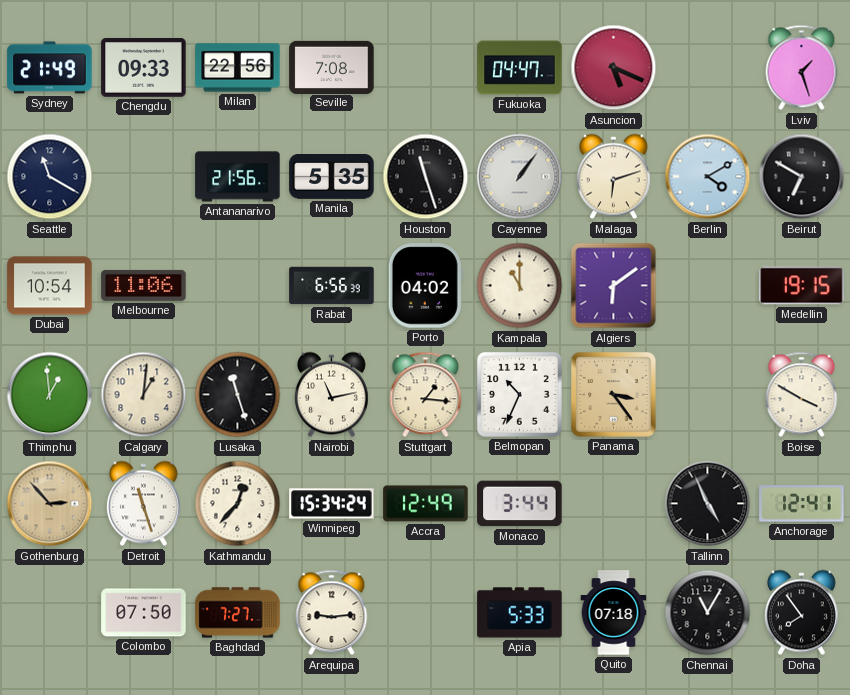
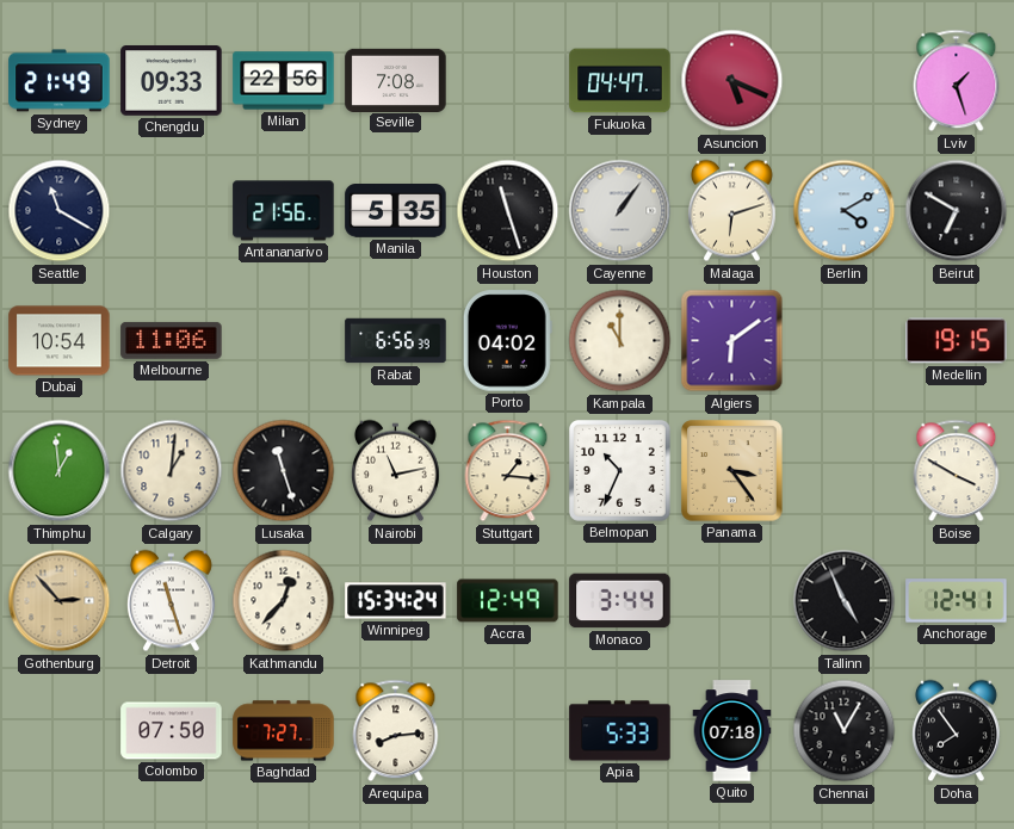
Arequipa: 9:14 -> 8:14
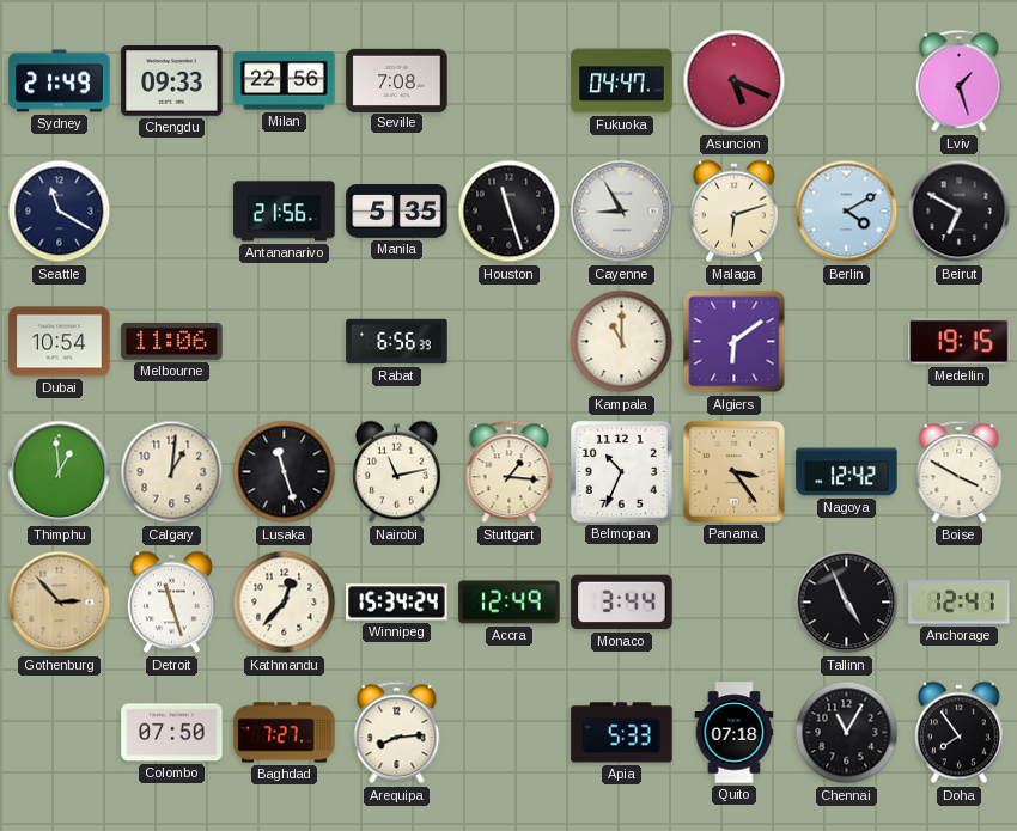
Cayenne: 1:06 -> 8:55
Porto: 04:02 -> none
Nagoya: none -> 12:42
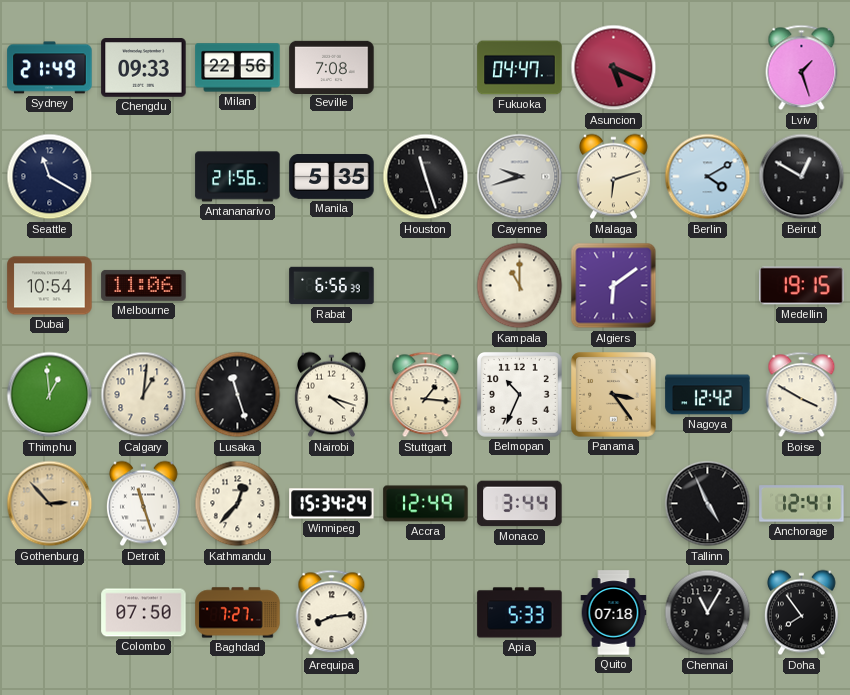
Cayenne: 8:55 -> 9:42
Beirut: 6:50 -> 12:50
Nairobi: 11:13 -> 4:18
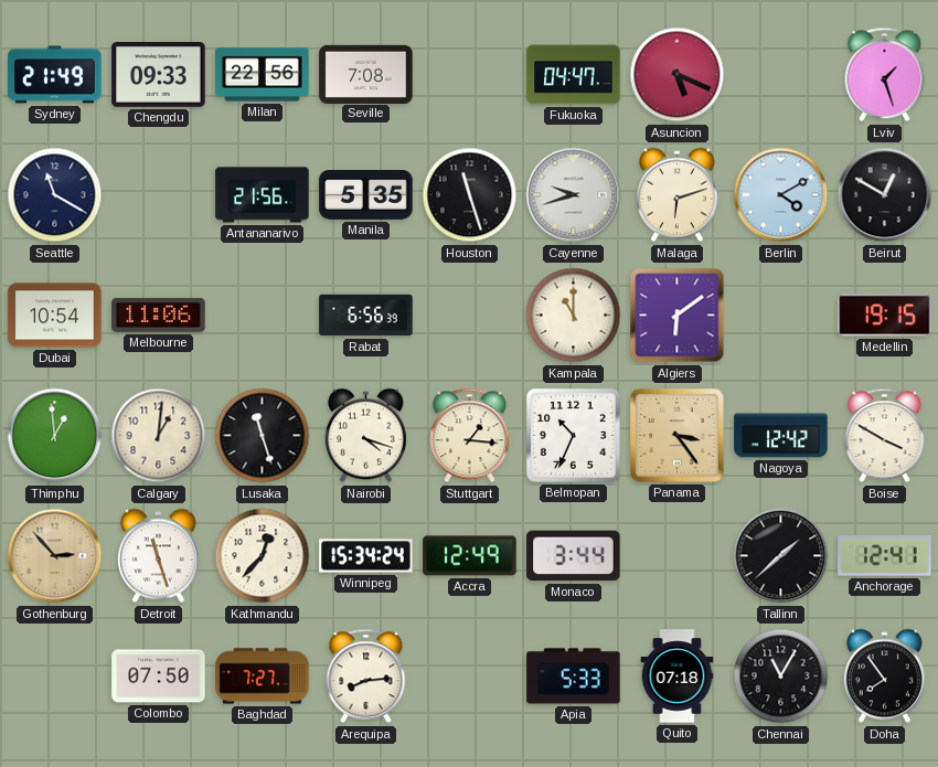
Tallinn: 4:56 -> 1:38
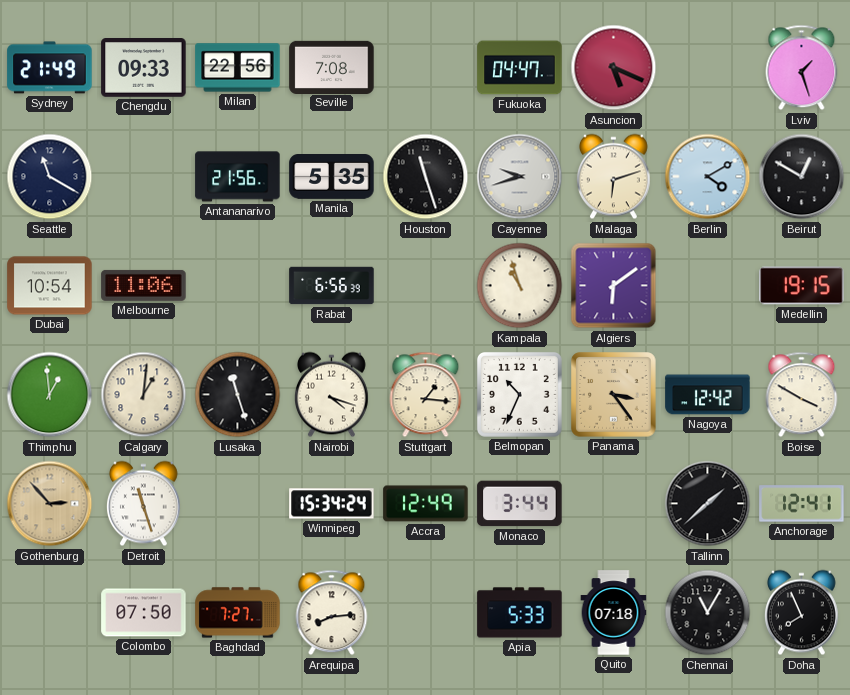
Kampala: 11:00 -> 10:57
Kathmandu: 12:37 -> none
Doha: 7:54 -> 7:56
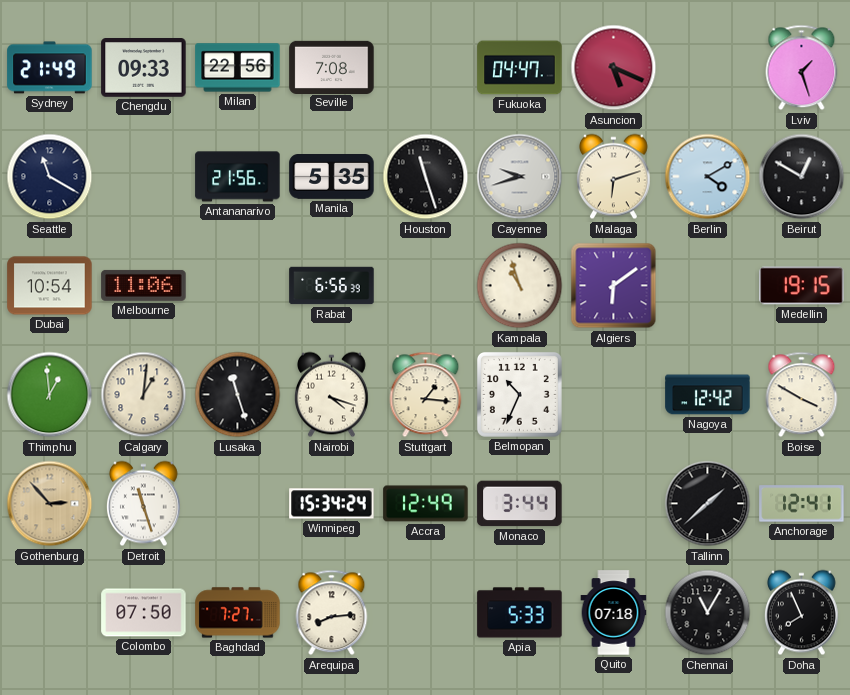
Panama: 3:24 -> none
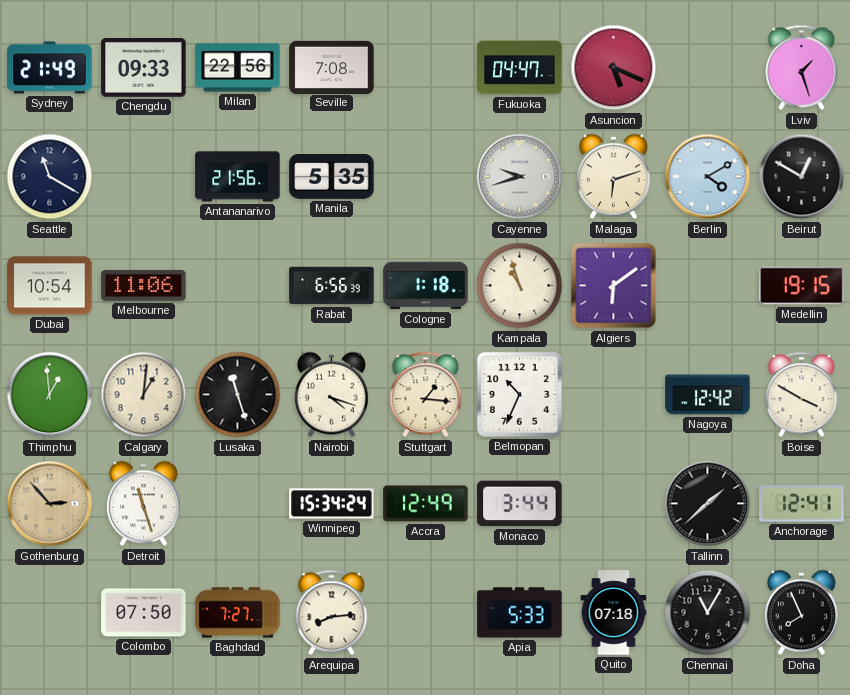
Houston: 11:27 -> none
Cologne: none -> 1:18
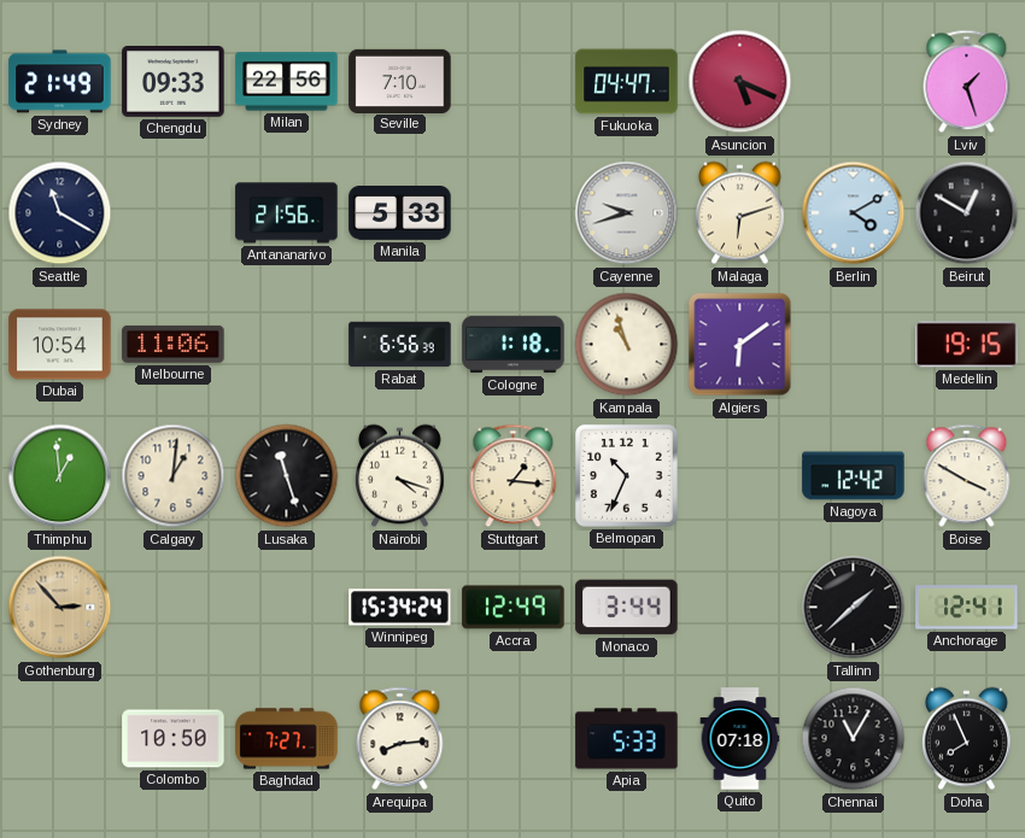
Seville: 7:08 -> 7:10
Manila: 5:35 -> 5:33
Detroit: 11:27 -> none
Colombo: 07:50 -> 10:50
